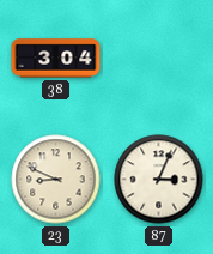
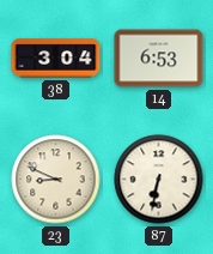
14: none -> 6:53
87: 3:04 -> 6:32
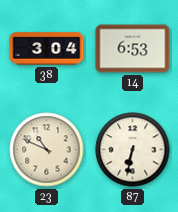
23: 8:49 -> 10:49
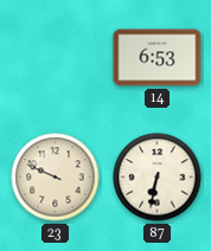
38: 3:04 -> none
23: 10:49 -> 9:49
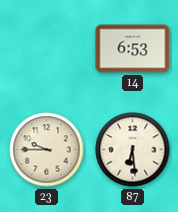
23: 9:49 -> 9:45
87: 6:32 -> 6:29
